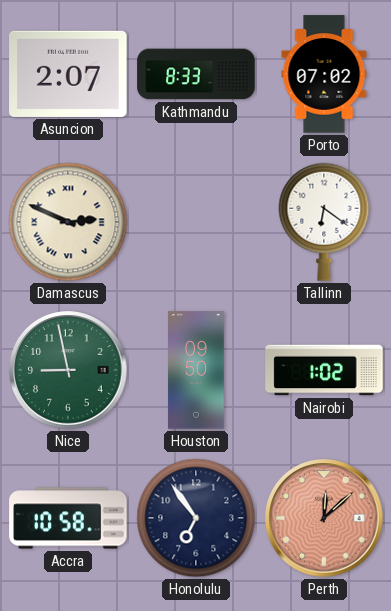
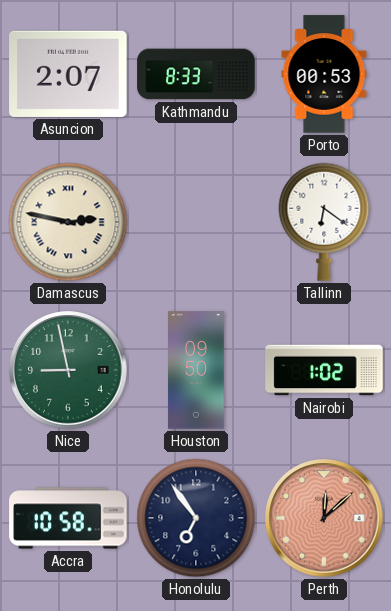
Porto: 07:02 -> 00:53
Damascus: 2:49 -> 2:47
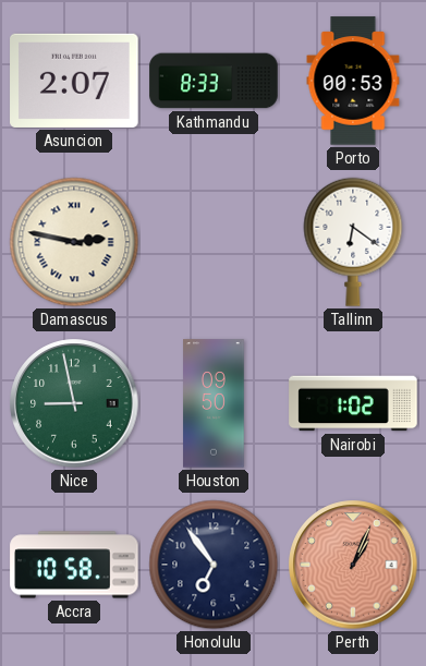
Perth: 12:08 -> 1:04
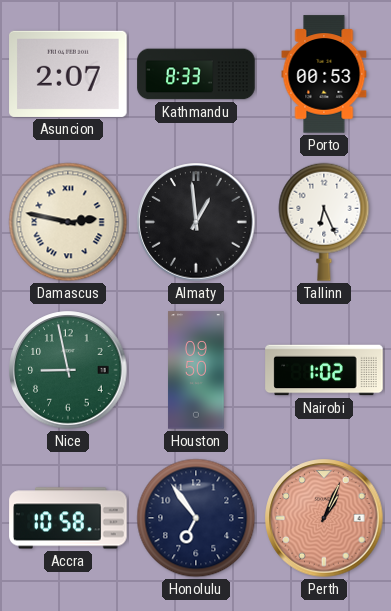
Almaty: none -> 12:59
Tallinn: 6:21 -> 6:26
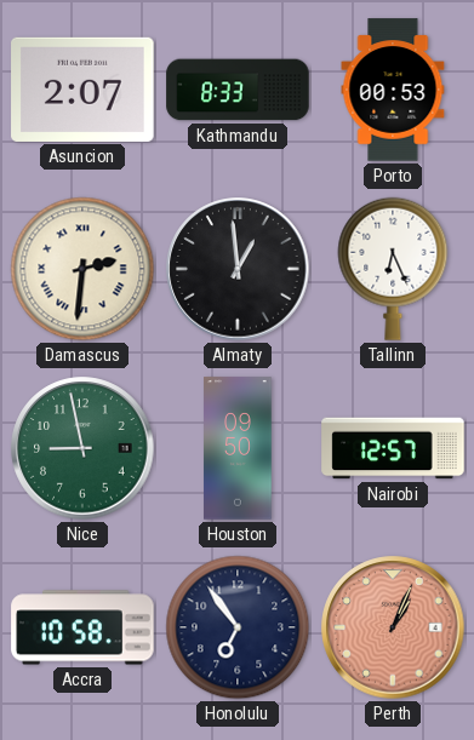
Damascus: 2:47 -> 2:31
Nairobi: 1:02 -> 12:57
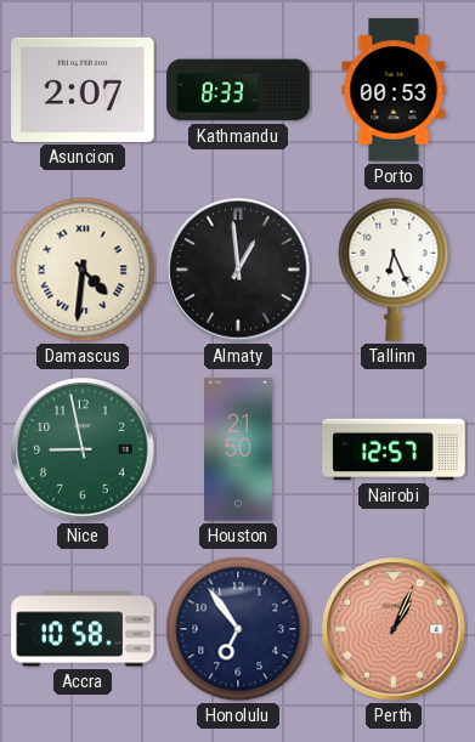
Damascus: 2:31 -> 4:31
Houston: 09:50 -> 21:50
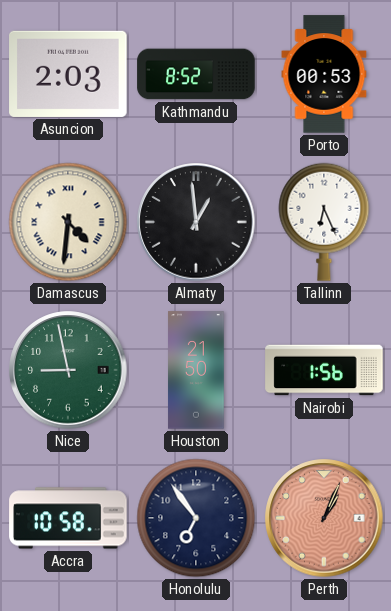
Asuncion: 2:07 -> 2:03
Kathmandu: 8:33 -> 8:52
Nairobi: 12:57 -> 1:56
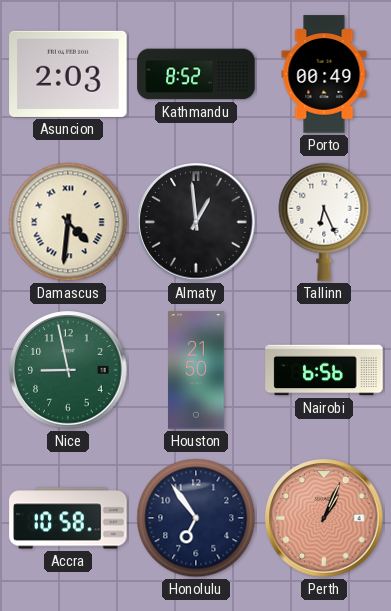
Porto: 00:53 -> 00:49
Nairobi: 1:56 -> 6:56
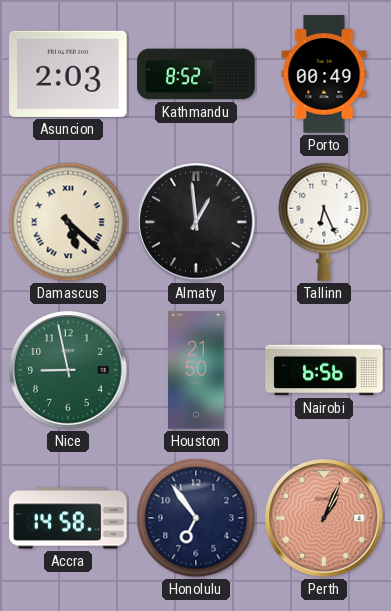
Damascus: 4:31 -> 5:22
Accra: 10:58 -> 14:58
